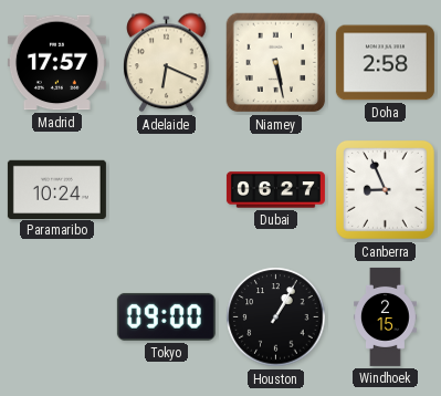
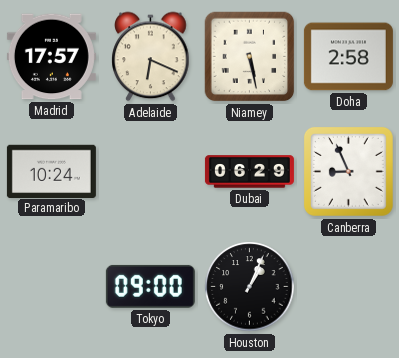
Dubai: 06:27 -> 06:29
Houston: 1:05 -> 1:04
Windhoek: 2:15 -> none
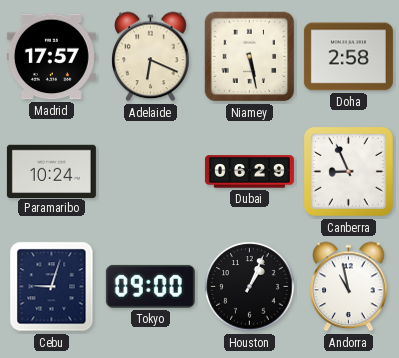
Cebu: none -> 9:03
Andorra: none -> 10:58
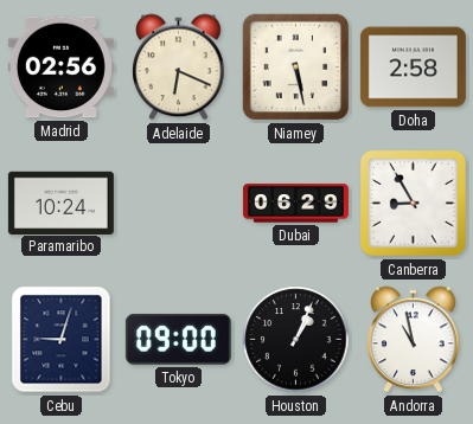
Madrid: 17:57 -> 02:56
Canberra: 8:56 -> 8:55
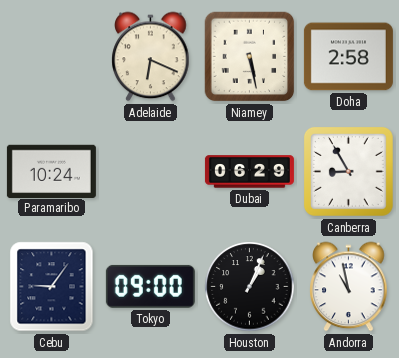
Madrid: 02:56 -> none
Cebu: 9:03 -> 9:06
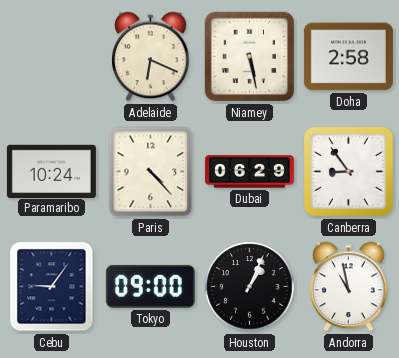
Paris: none -> 4:23
Canberra: 8:55 -> 8:54
